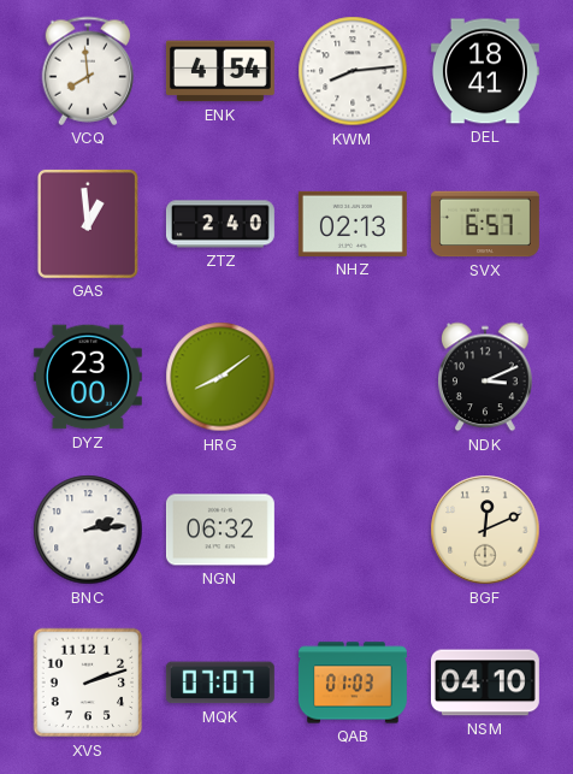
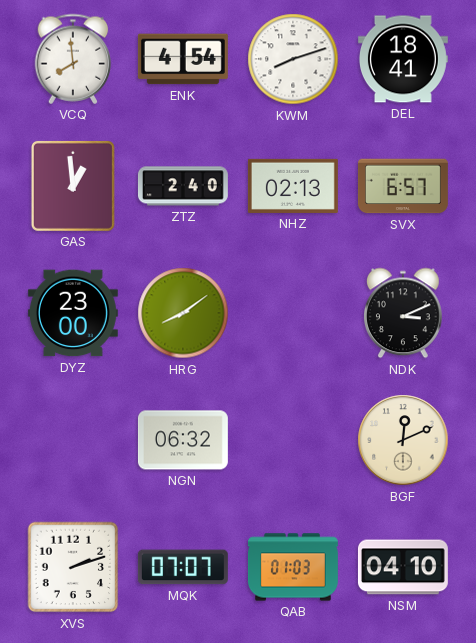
KWM: 8:14 -> 8:12
BNC: 2:14 -> none
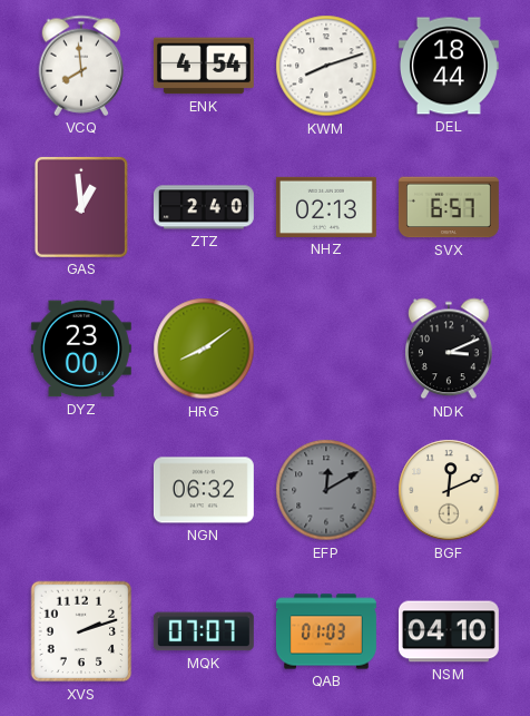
DEL: 18:41 -> 18:44
EFP: none -> 12:10
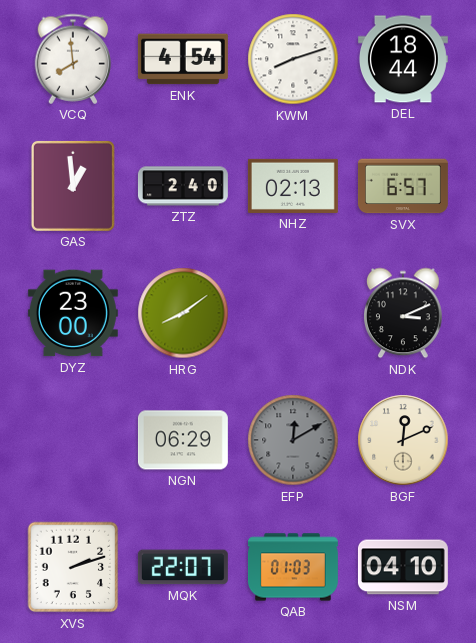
NGN: 06:32 -> 06:29
MQK: 07:07 -> 22:07
